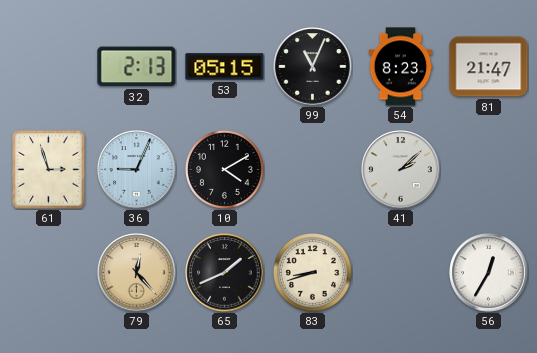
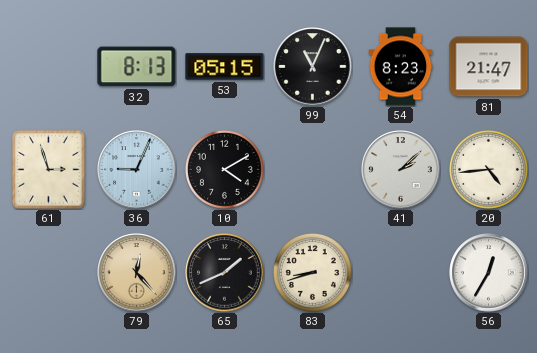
32: 2:13 -> 8:13
20: none -> 4:44
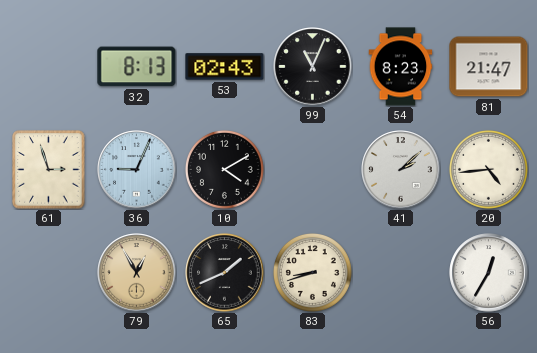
53: 05:15 -> 02:43
79: 12:23 -> 12:55
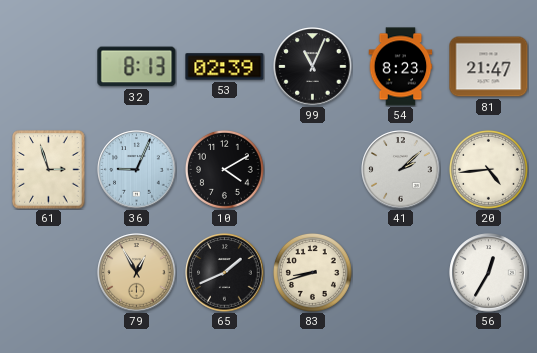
53: 02:43 -> 02:39
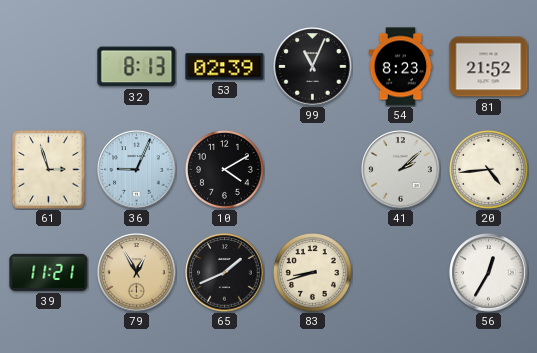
81: 21:47 -> 21:52
39: none -> 11:21
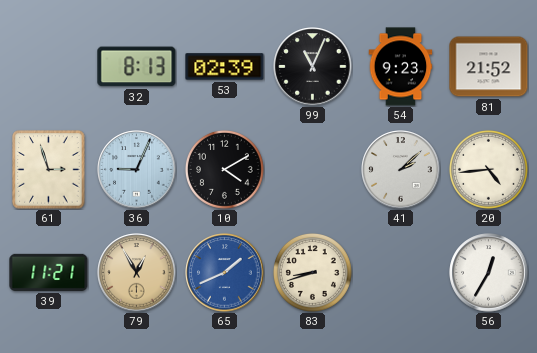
54: 8:23 -> 9:23
65 dial: black -> blue
